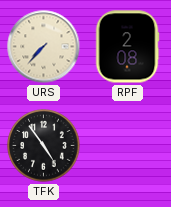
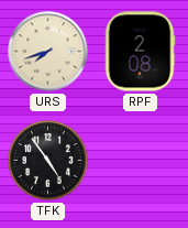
URS: 7:37 -> 7:42
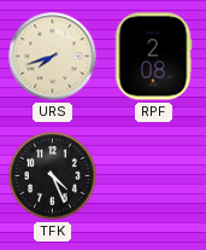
TFK: 4:54 -> 4:26
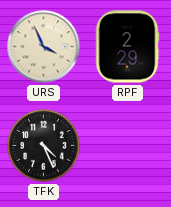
URS: 7:42 -> 3:56
RPF: 2:08 -> 2:29
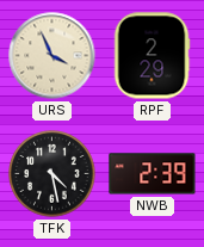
TFK: 4:26 -> 4:28
NWB: none -> 2:39
